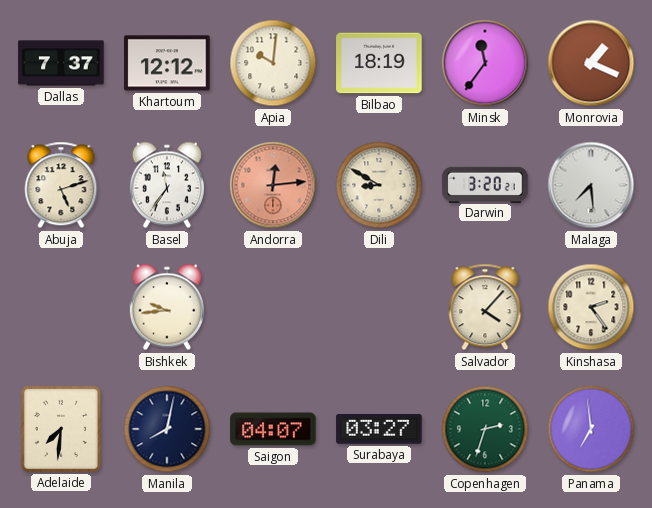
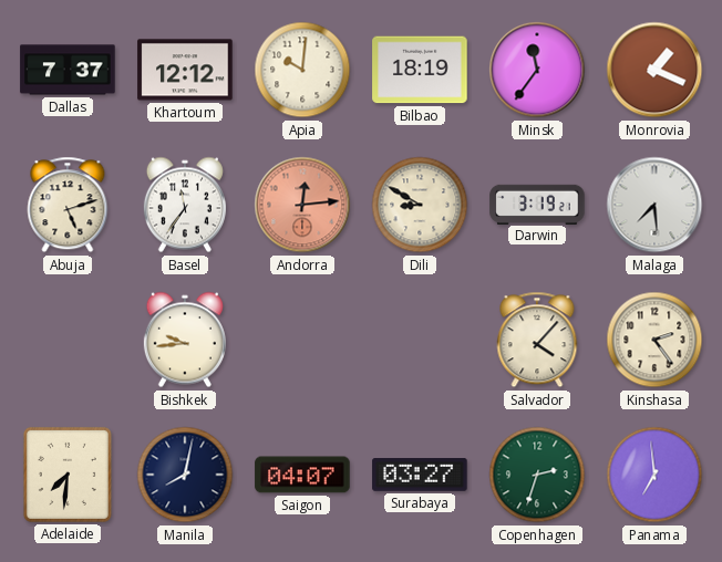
Darwin: 3:20 -> 3:19
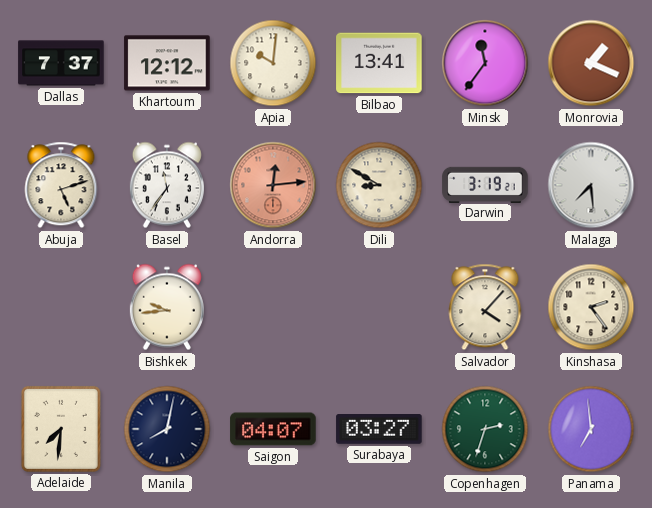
Bilbao: 18:19 -> 13:41
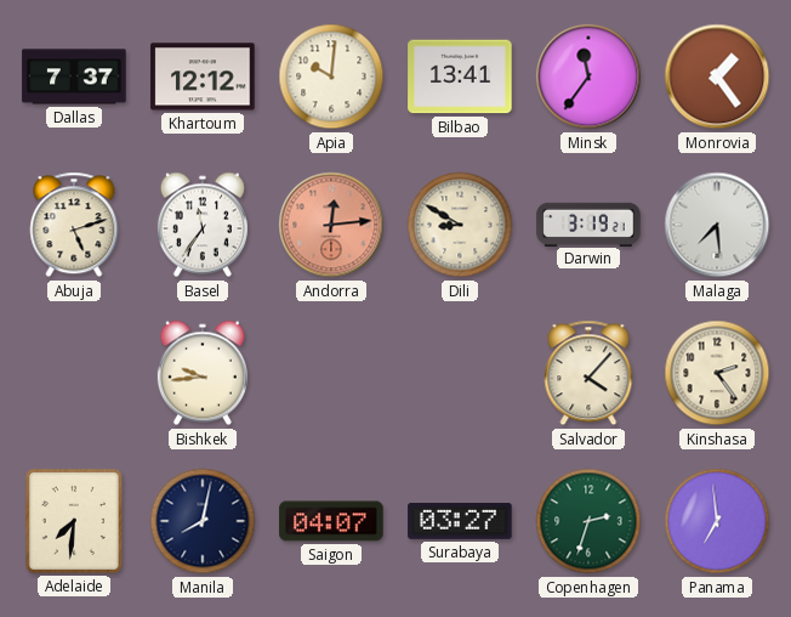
Monrovia: 1:19 -> 1:24
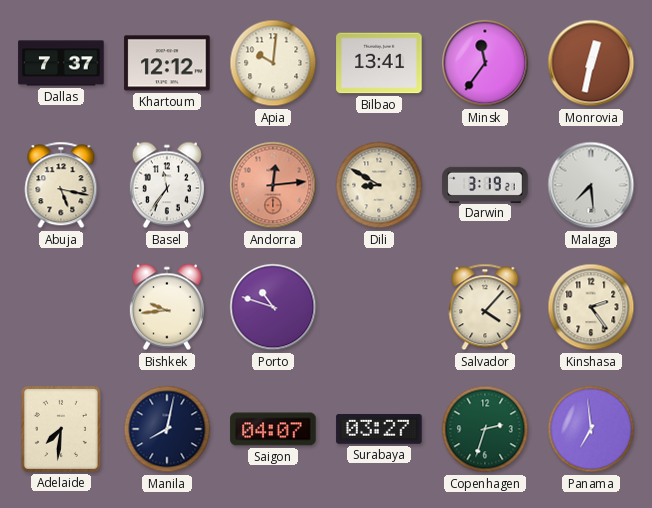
Monrovia: 1:24 -> 12:32
Abuja: 5:12 -> 5:17
Porto: none -> 10:48
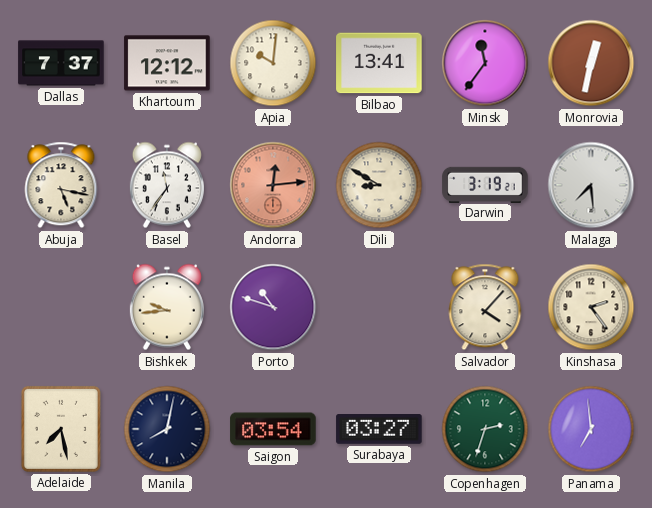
Adelaide: 7:31 -> 7:28
Saigon: 04:07 -> 03:54
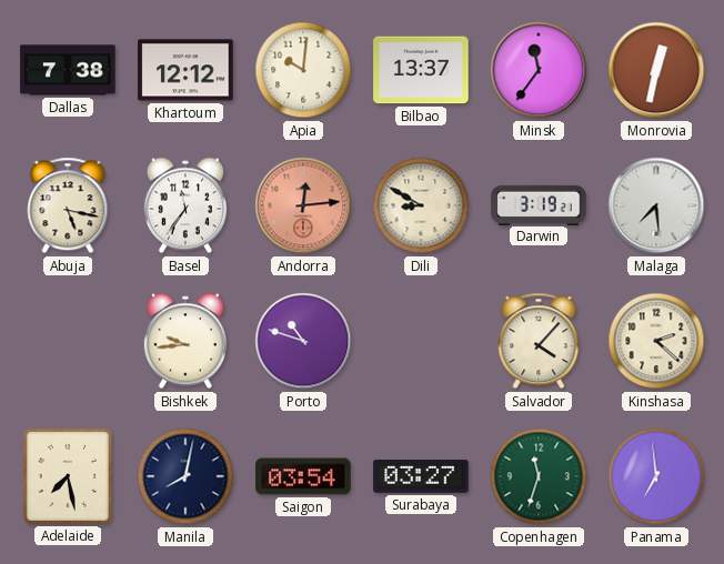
Dallas: 7:37 -> 7:38
Bilbao: 13:41 -> 13:37
Kinshasa: 2:24 -> 2:22
Copenhagen: 2:33 -> 11:33
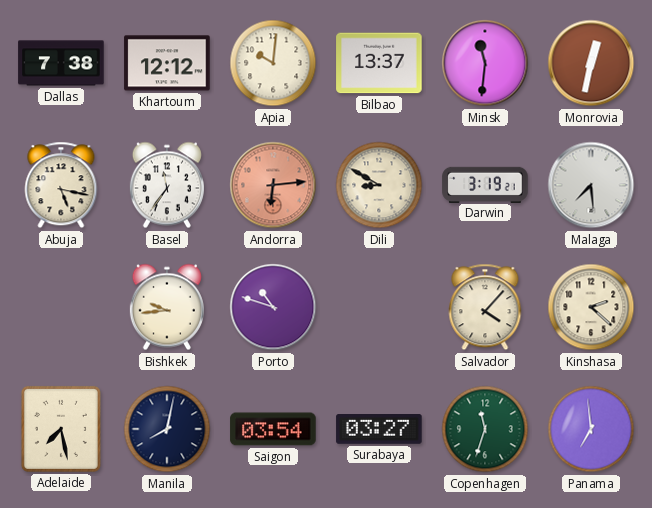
Minsk: 11:36 -> 11:31
Andorra: 12:14 -> 6:14
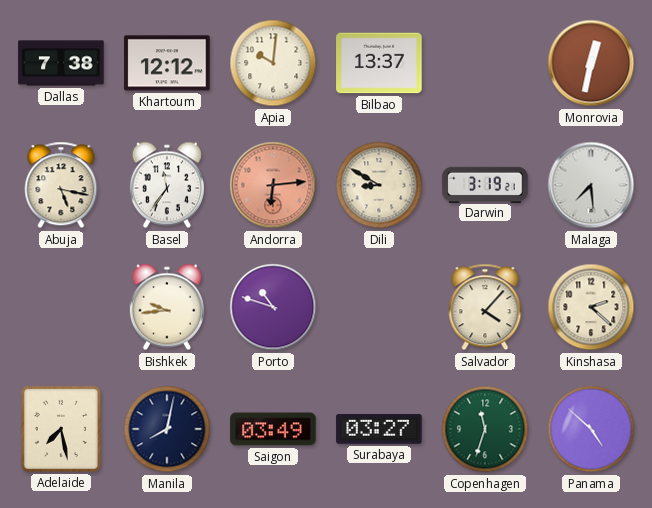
Minsk: 11:31 -> none
Saigon: 03:54 -> 03:49
Panama: 6:59 -> 4:52
